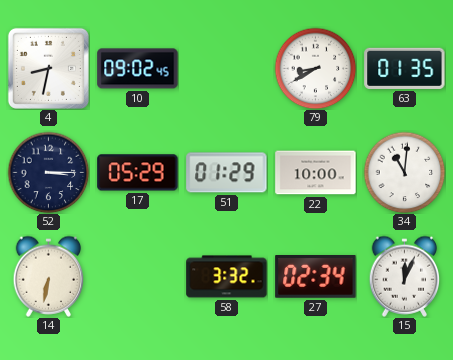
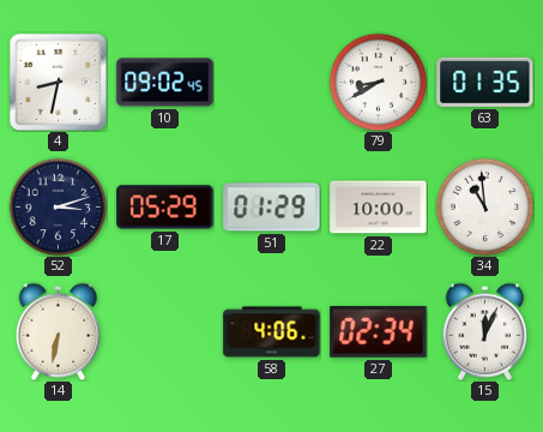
52: 3:15 -> 3:12
34: 11:01 -> 10:59
58: 3:32 -> 4:06
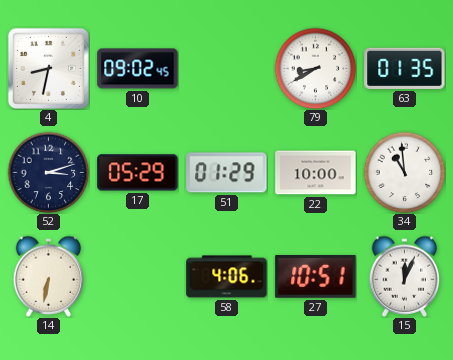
27: 02:34 -> 10:51
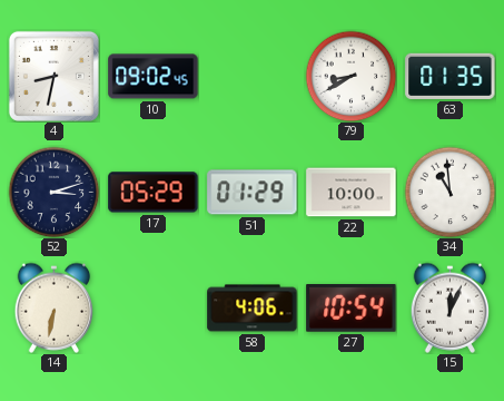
27: 10:51 -> 10:54
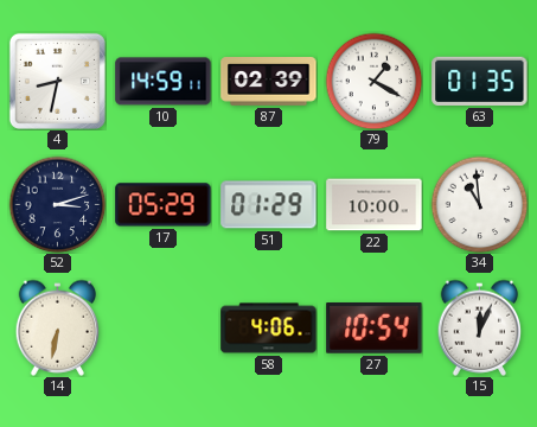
10: 09:02 -> 14:59
87: none -> 02:39
79: 8:40 -> 1:20
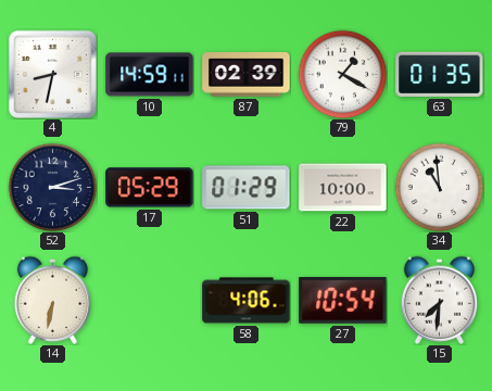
15: 12:04 -> 7:31
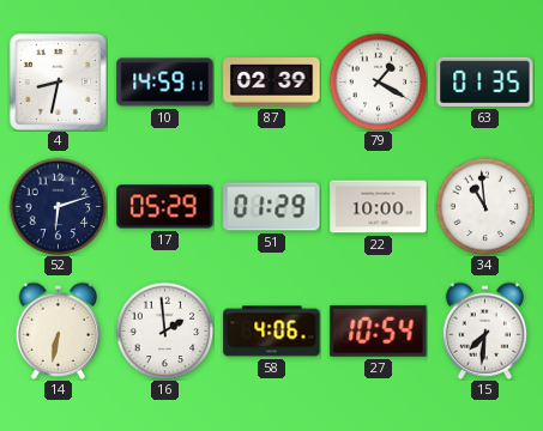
52: 3:12 -> 6:12
16: none -> 1:59
